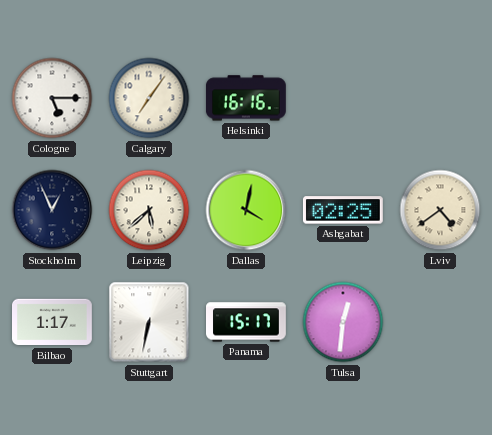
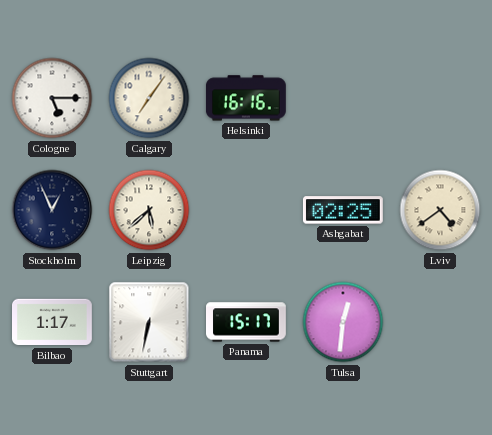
Dallas: 4:02 -> none
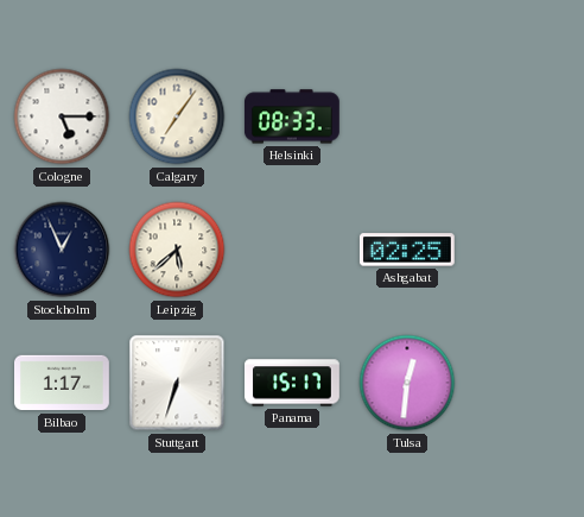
Helsinki: 16:16 -> 08:33
Lviv: 4:39 -> none
Stuttgart: 6:32 -> 6:33
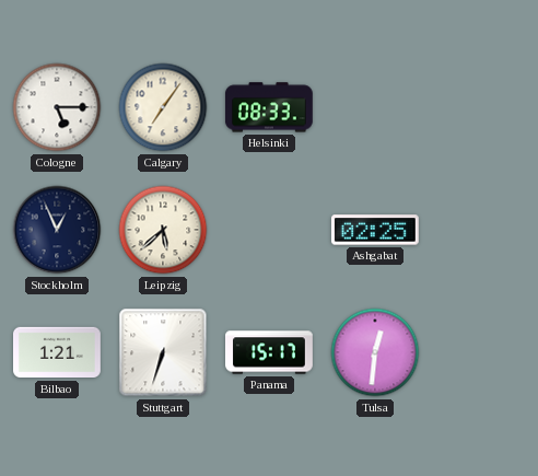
Bilbao: 1:17 -> 1:21
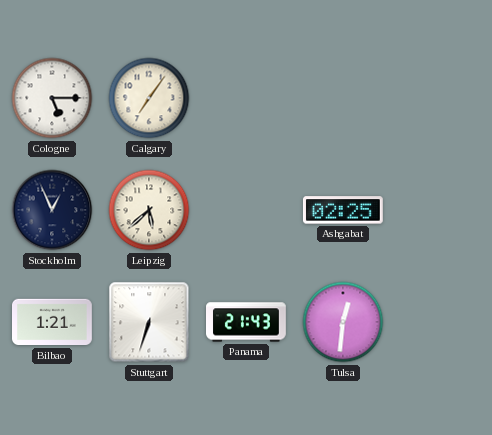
Helsinki: 08:33 -> none
Panama: 15:17 -> 21:43
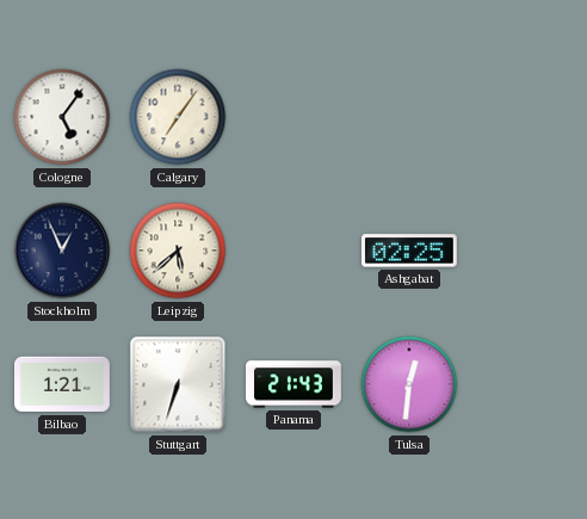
Cologne: 5:15 -> 5:06
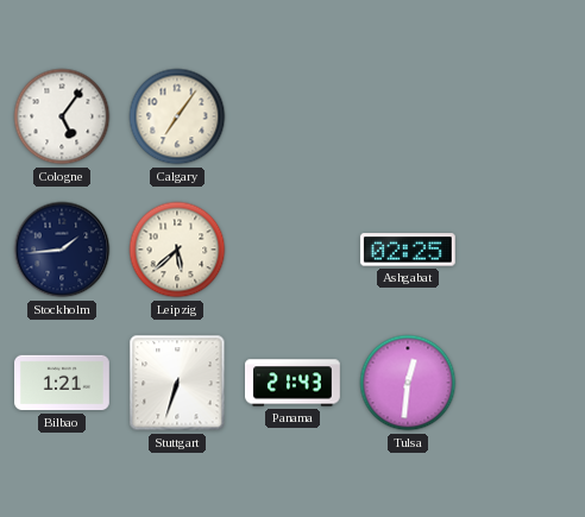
Stockholm: 12:56 -> 1:44
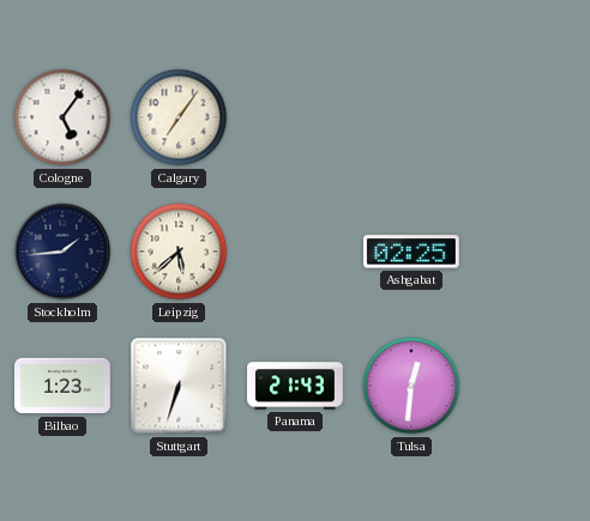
Bilbao: 1:21 -> 1:23
